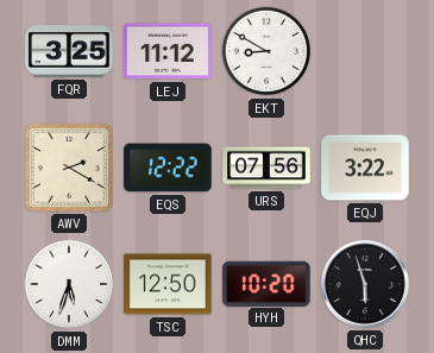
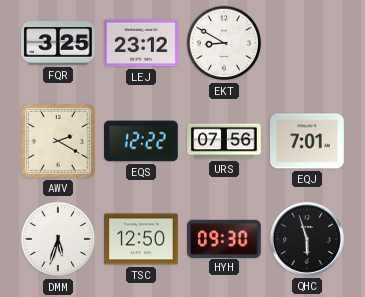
LEJ: 11:12 -> 23:12
EQJ: 3:22 -> 7:01
HYH: 10:20 -> 09:30
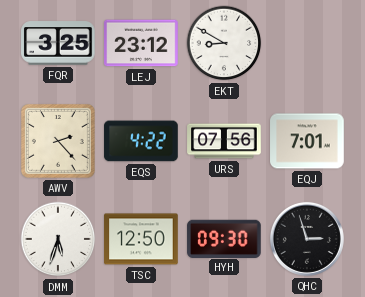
AWV: 2:20 -> 2:23
EQS: 12:22 -> 4:22
QHC: 5:57 -> 2:57
